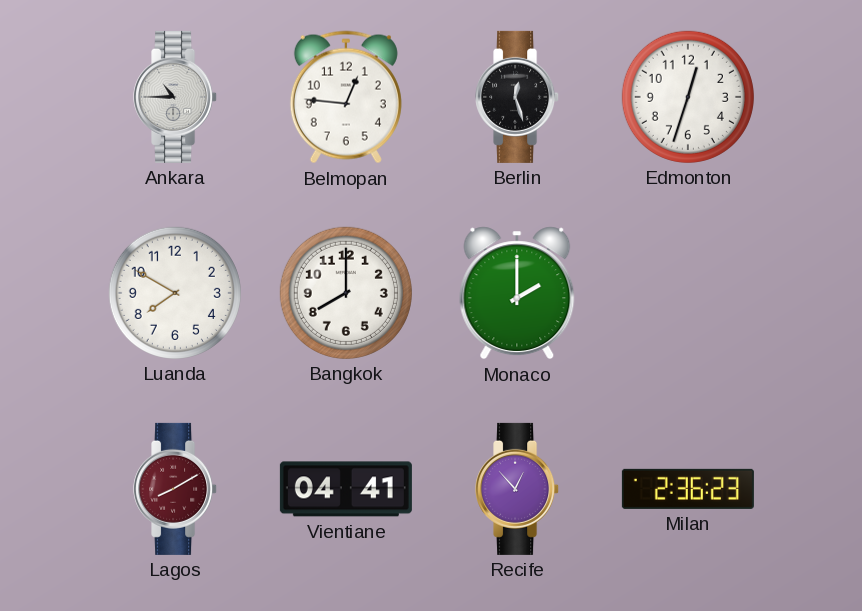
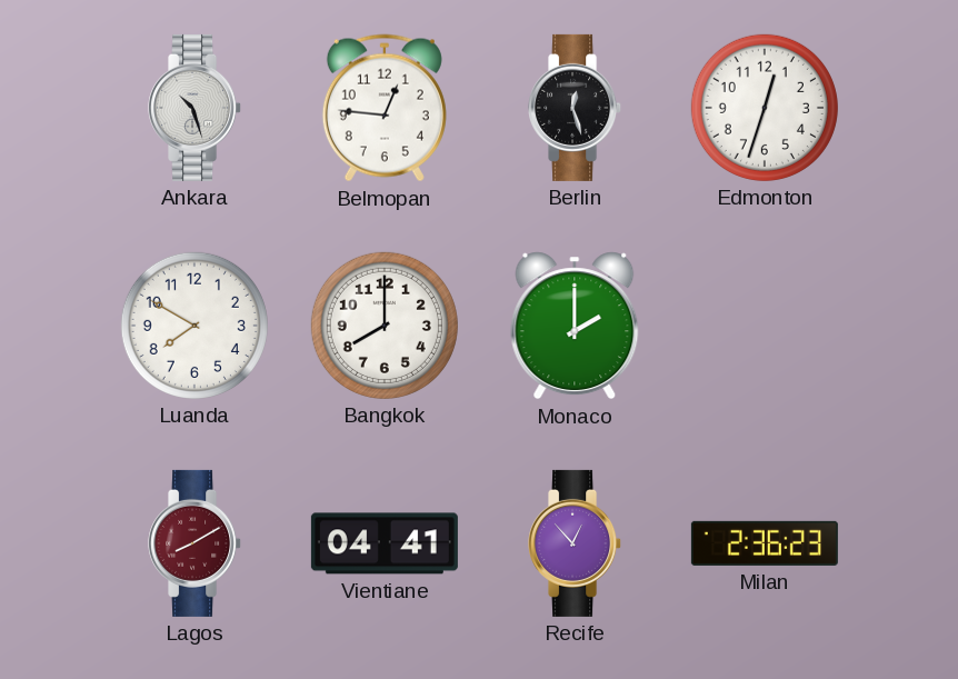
Ankara: 10:45 -> 10:27
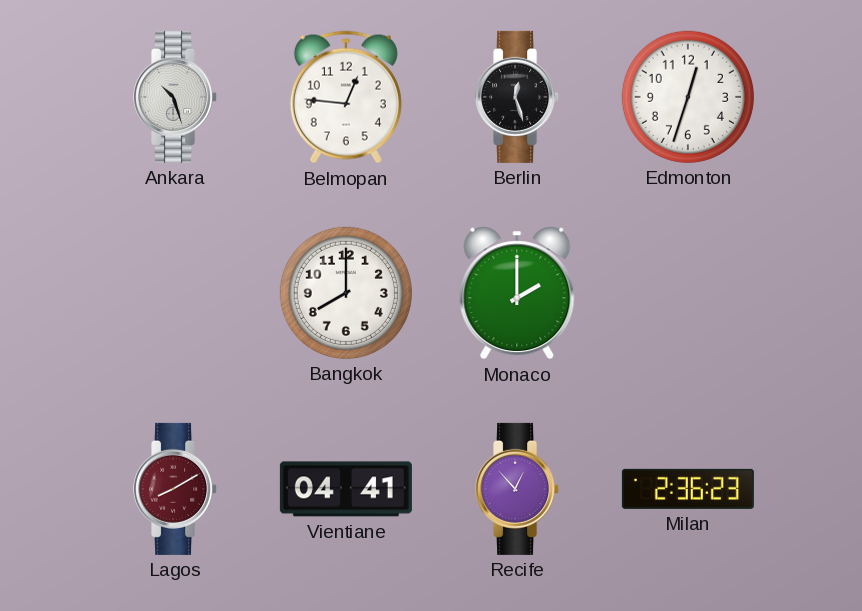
Luanda: 7:50 -> none
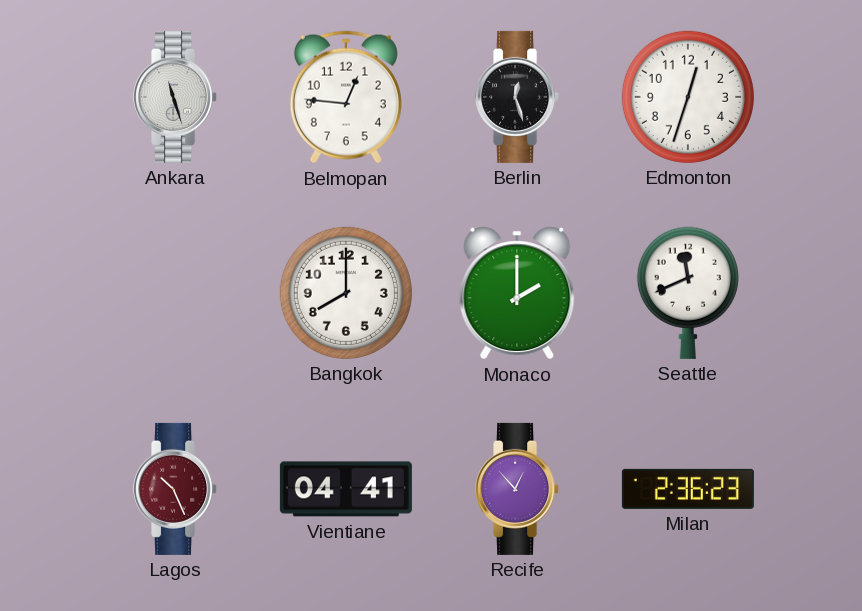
Ankara: 10:27 -> 11:27
Seattle: none -> 11:41
Lagos: 8:10 -> 10:26
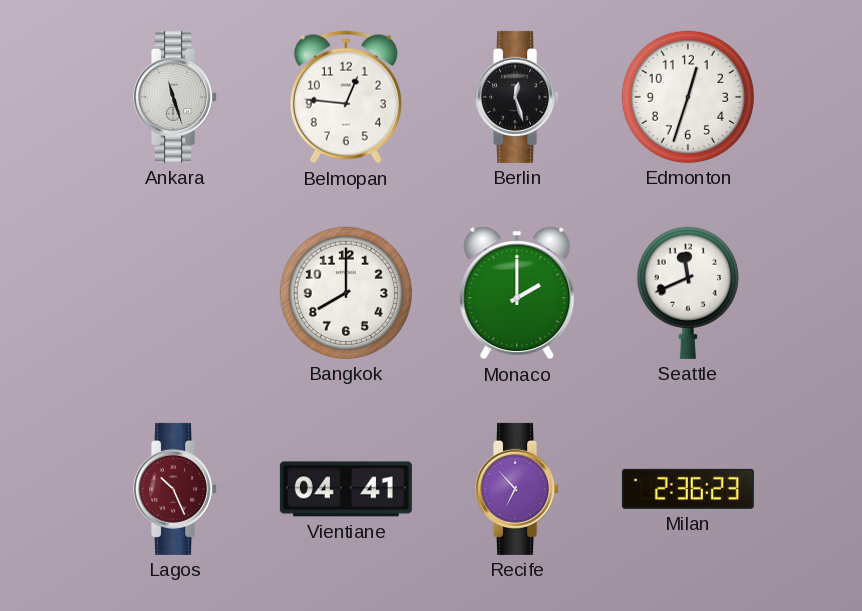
Recife: 12:53 -> 6:53
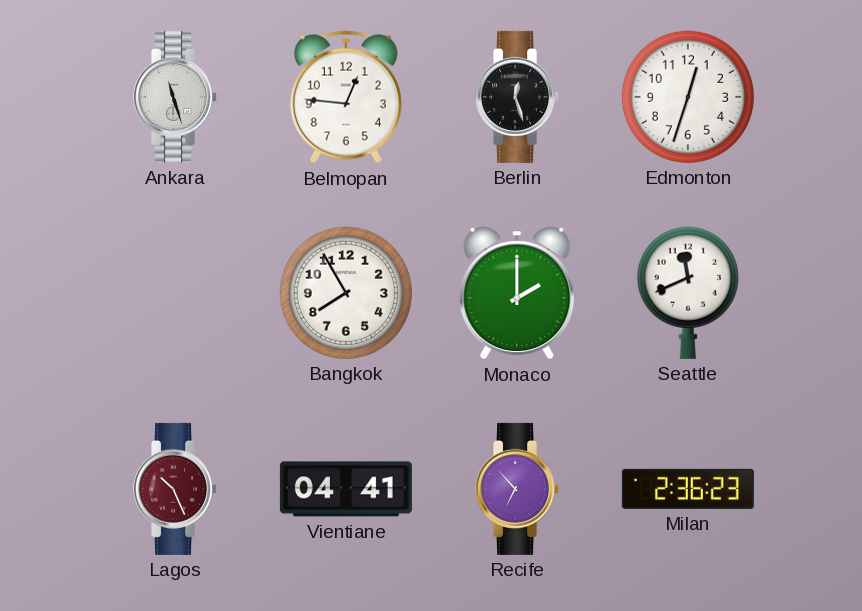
Bangkok: 8:00 -> 7:55
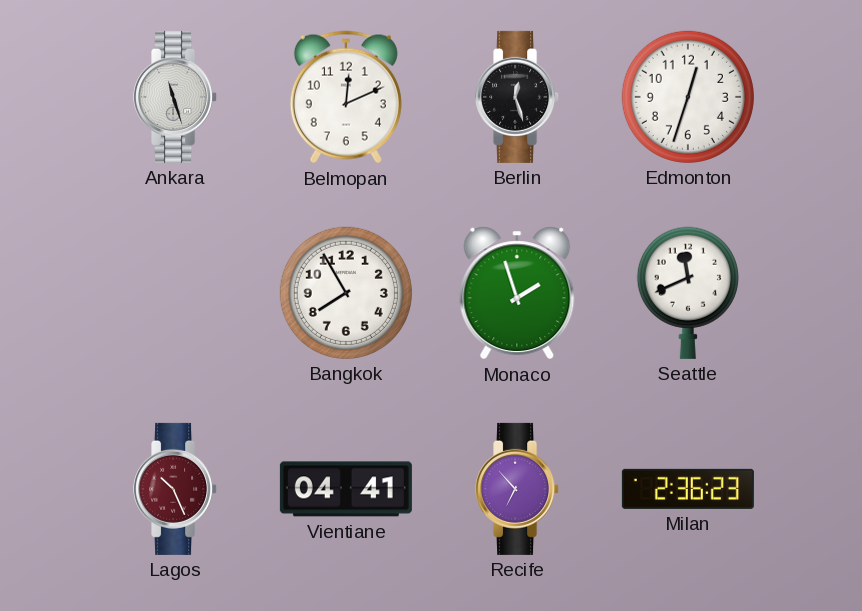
Belmopan: 12:46 -> 12:11
Monaco: 2:00 -> 1:57
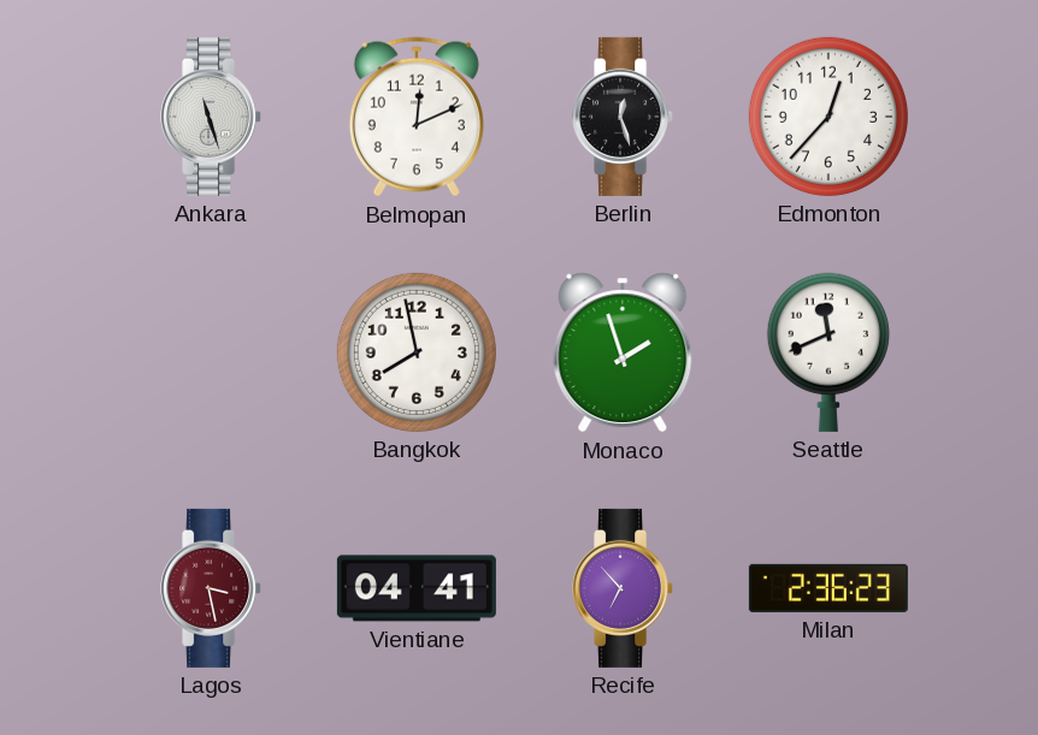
Edmonton: 12:33 -> 12:37
Bangkok: 7:55 -> 7:58
Lagos: 10:26 -> 3:28
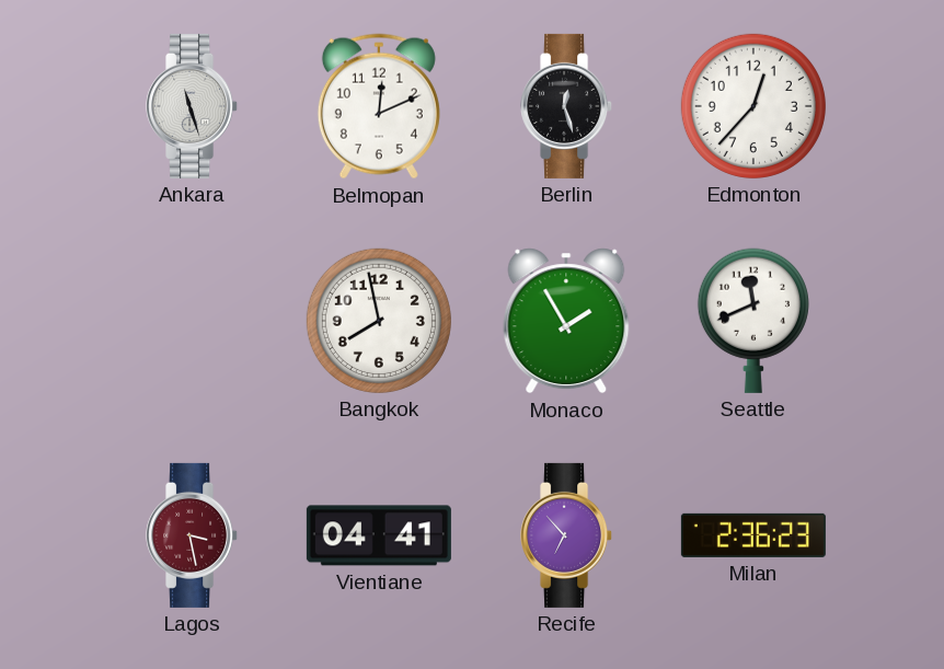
Monaco: 1:57 -> 1:55
